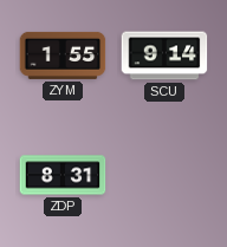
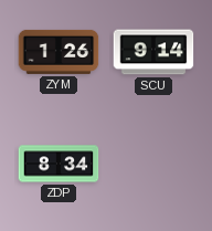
ZYM: 1:55 -> 1:26
ZDP: 8:31 -> 8:34
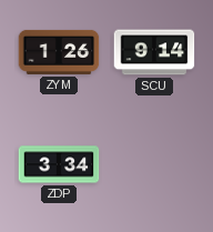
ZDP: 8:34 -> 3:34
